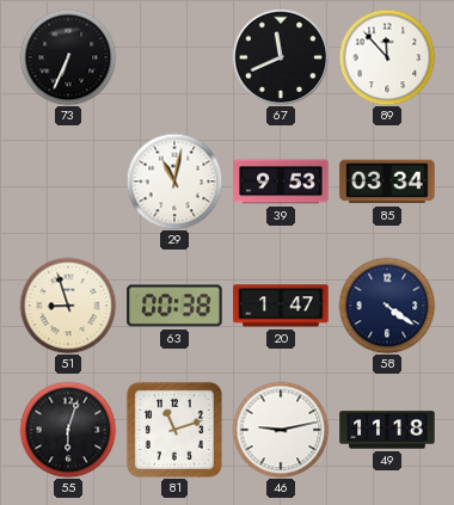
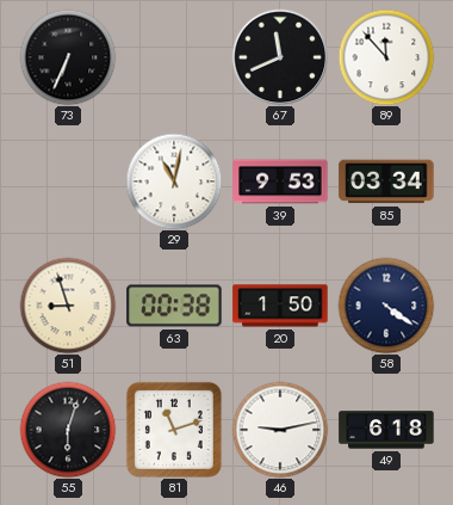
20: 1:47 -> 1:50
49: 11:18 -> 6:18
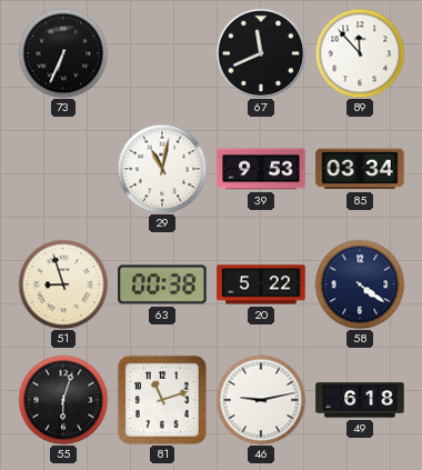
20: 1:50 -> 5:22
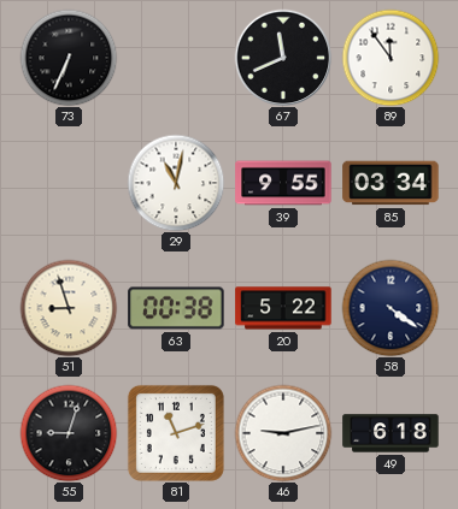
89: 11:53 -> 11:54
39: 9:53 -> 9:55
55: 6:03 -> 9:03
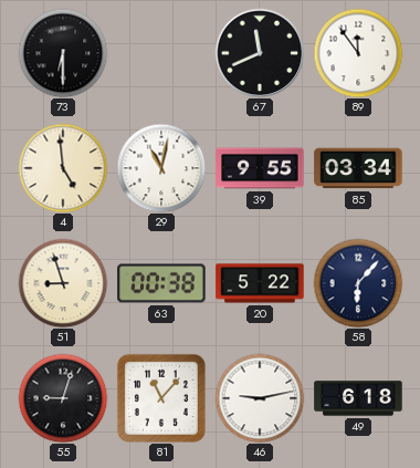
73: 6:34 -> 6:30
4: none -> 4:59
58: 4:21 -> 6:07
81: 11:12 -> 11:07
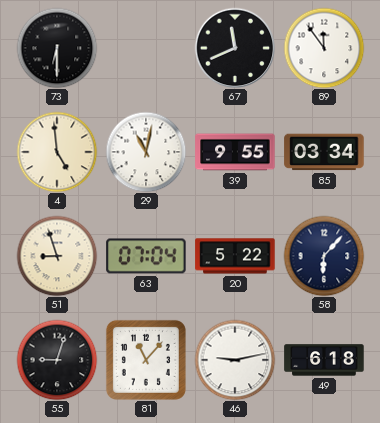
63: 00:38 -> 07:04
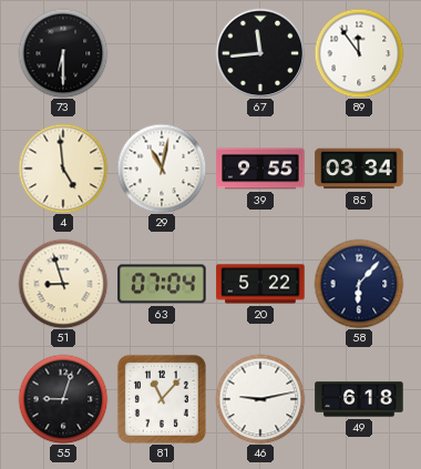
67: 11:41 -> 11:44
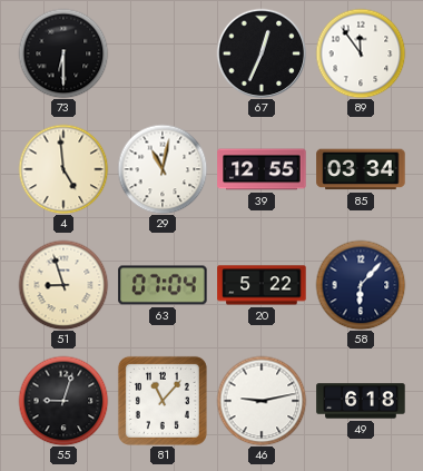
67: 11:44 -> 12:34
39: 9:55 -> 12:55
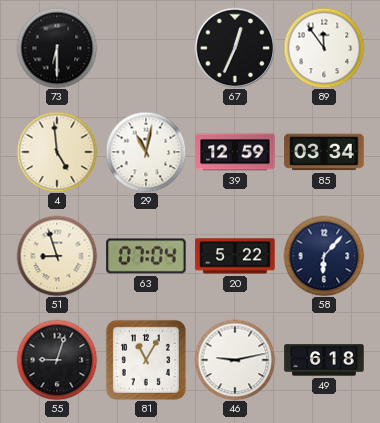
39: 12:55 -> 12:59
81: 11:07 -> 11:05
